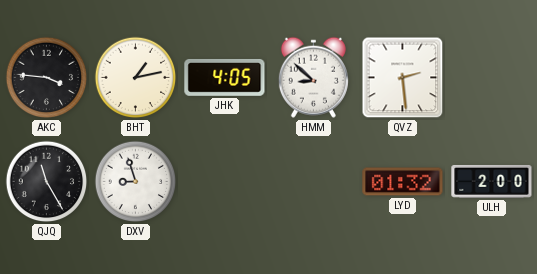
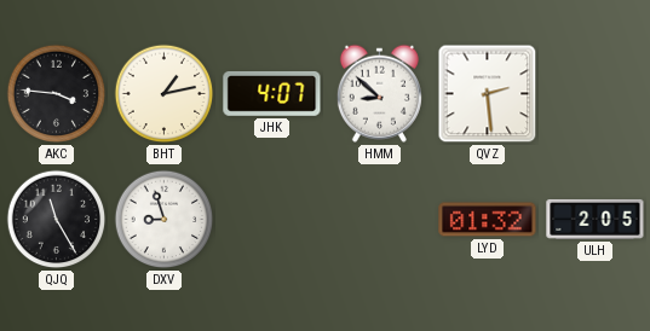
JHK: 4:05 -> 4:07
ULH: 2:00 -> 2:05
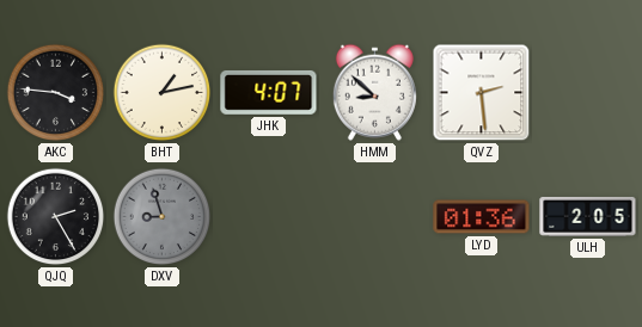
QJQ: 11:25 -> 2:25
DXV dial: white -> grey
LYD: 01:32 -> 01:36
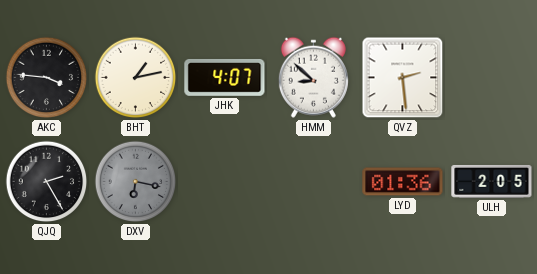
DXV: 8:57 -> 6:17
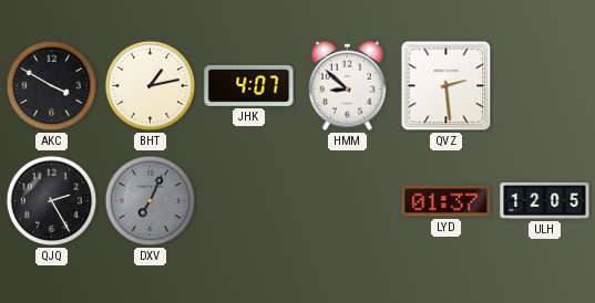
AKC: 3:46 -> 3:50
DXV: 6:17 -> 7:04
LYD: 01:36 -> 01:37
ULH: 2:05 -> 12:05
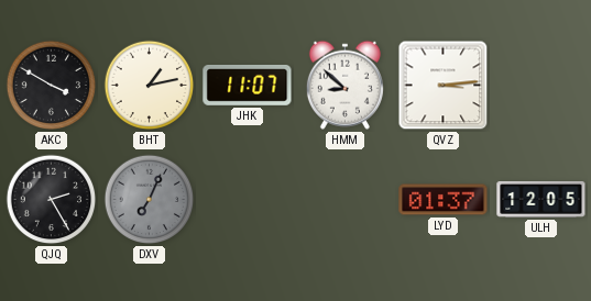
JHK: 4:07 -> 11:07
QVZ: 2:29 -> 3:14
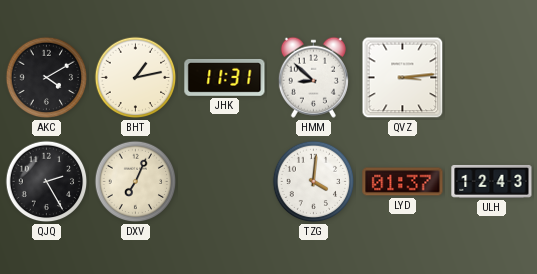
AKC: 3:50 -> 4:10
JHK: 11:07 -> 11:31
DXV dial: grey -> cream
TZG: none -> 4:01
ULH: 12:05 -> 12:43
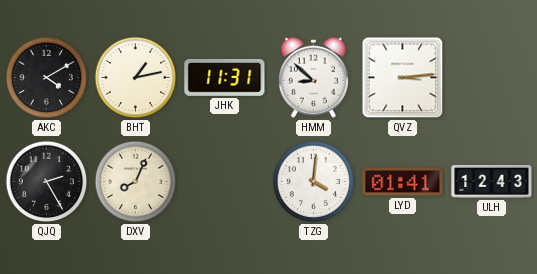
DXV: 7:04 -> 8:04
LYD: 01:37 -> 01:41
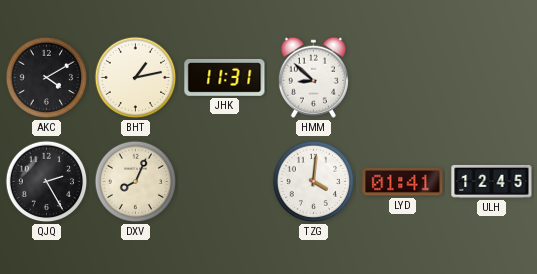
QVZ: 3:14 -> none
ULH: 12:43 -> 12:45
